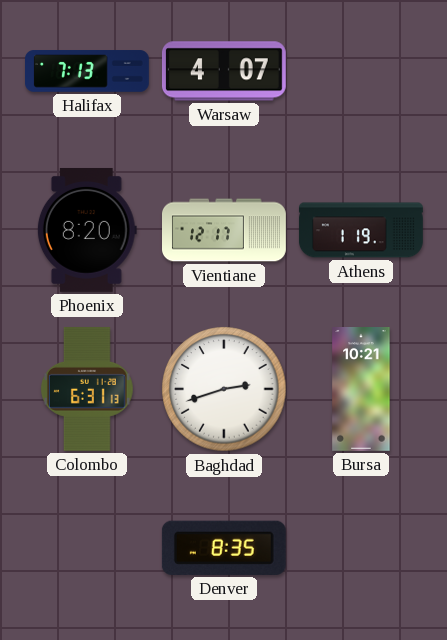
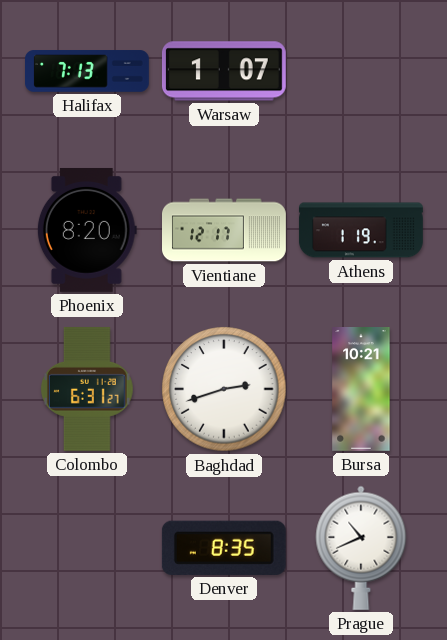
Warsaw: 4:07 -> 1:07
Colombo: 6:31:13 -> 6:31:27
Prague: none -> 10:41
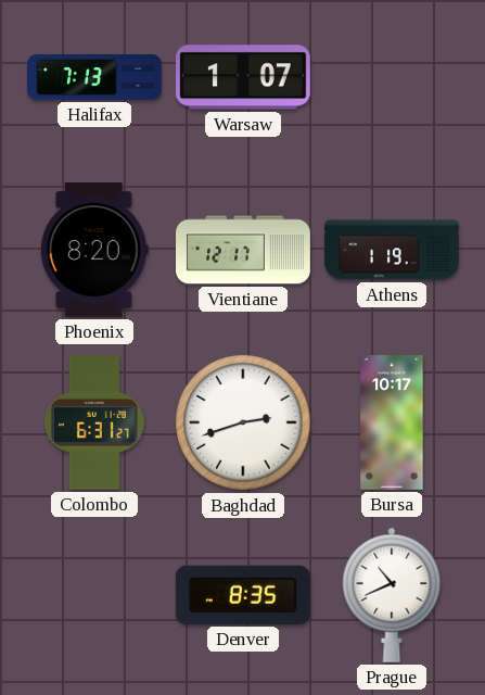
Bursa: 10:21 -> 10:17
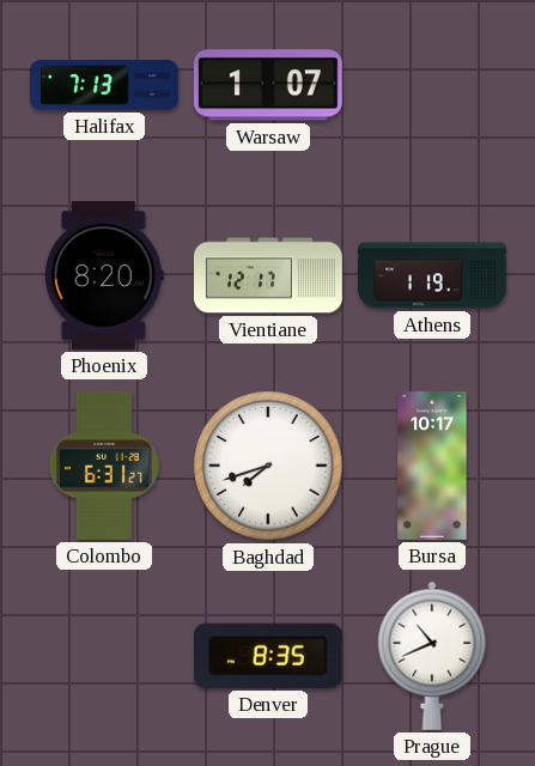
Baghdad: 2:42 -> 7:42
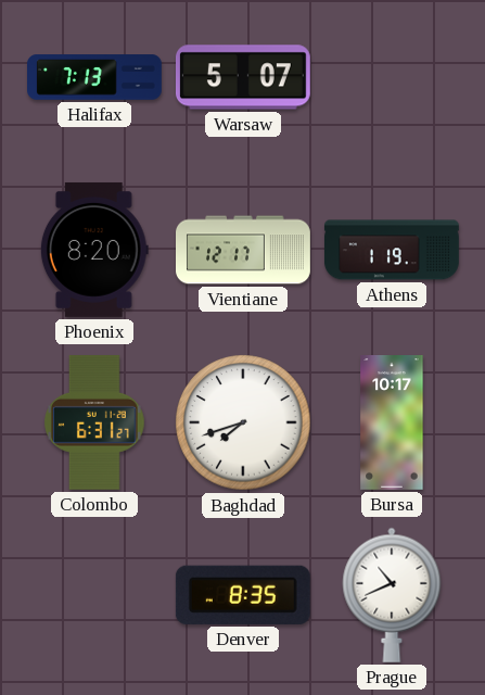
Warsaw: 1:07 -> 5:07
